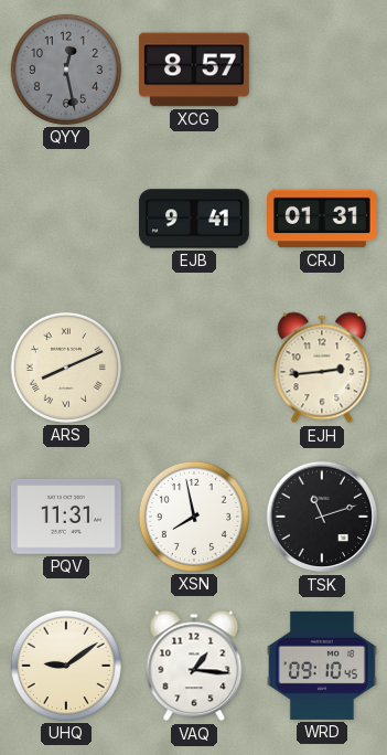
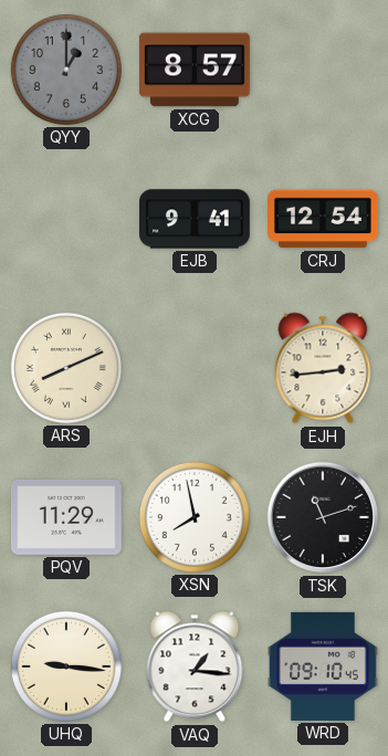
QYY: 12:28 -> 1:00
CRJ: 01:31 -> 12:54
PQV: 11:31 -> 11:29
UHQ: 9:09 -> 9:16
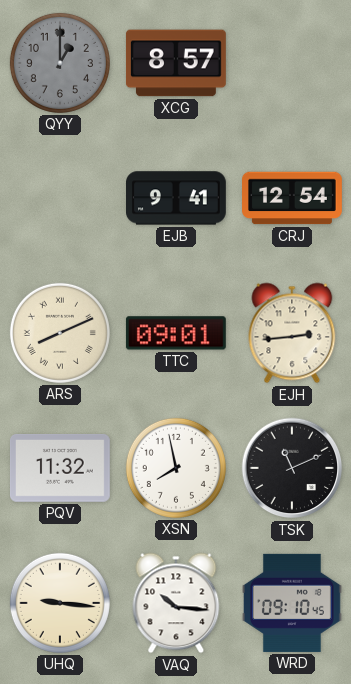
TTC: none -> 09:01
PQV: 11:29 -> 11:32
TSK: 11:12 -> 11:11
VAQ: 1:16 -> 10:16
